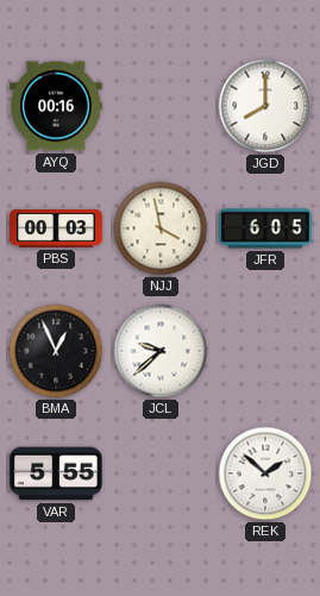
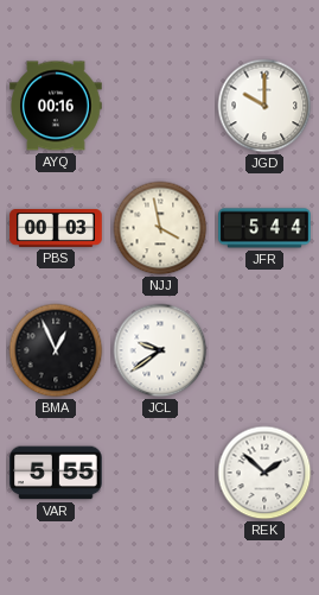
JGD: 8:00 -> 10:00
JFR: 6:05 -> 5:44
JCL: 9:38 -> 9:39
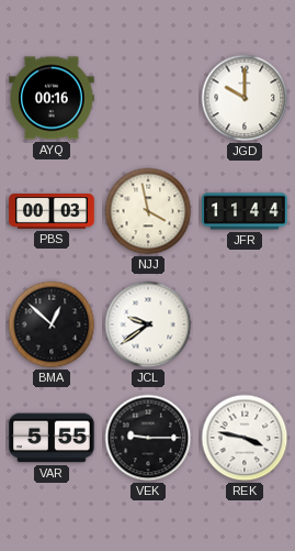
JFR: 5:44 -> 11:44
BMA: 12:56 -> 12:52
VEK: none -> 9:15
REK: 1:52 -> 3:47
